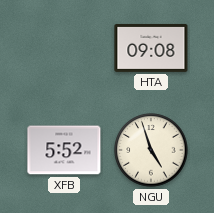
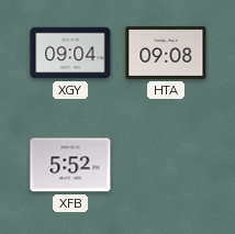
XGY: none -> 09:04
NGU: 4:57 -> none
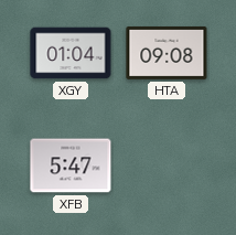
XGY: 09:04 -> 01:04
XFB: 5:52 -> 5:47
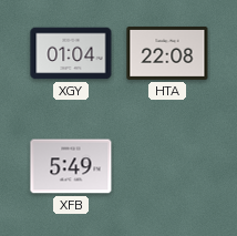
HTA: 09:08 -> 22:08
XFB: 5:47 -> 5:49
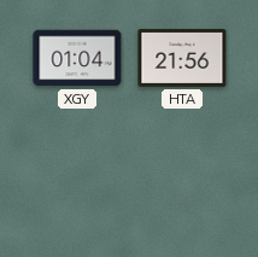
HTA: 22:08 -> 21:56
XFB: 5:49 -> none
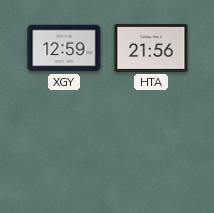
XGY: 01:04 -> 12:59
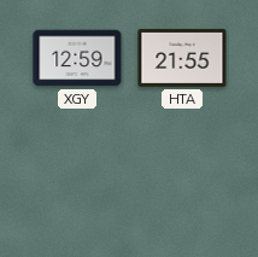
HTA: 21:56 -> 21:55
